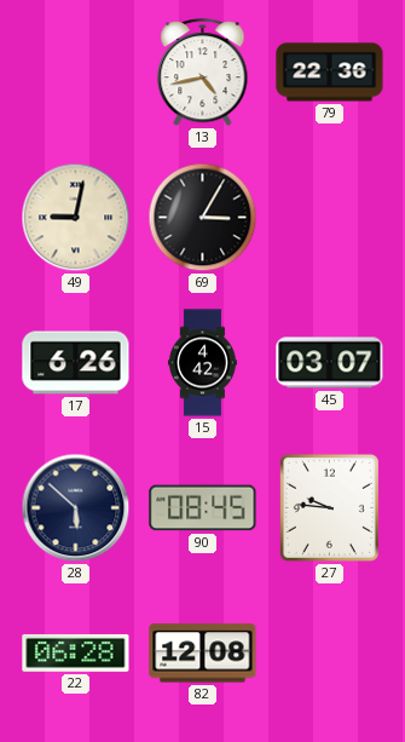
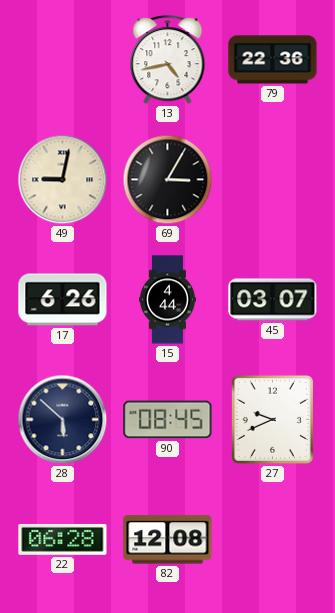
15: 4:42 -> 4:44
27: 9:46 -> 9:41
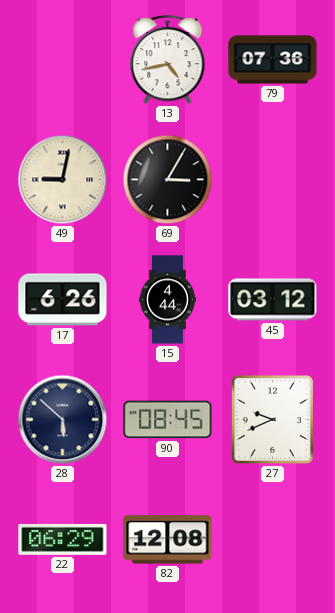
79: 22:36 -> 07:36
45: 03:07 -> 03:12
22: 06:28 -> 06:29
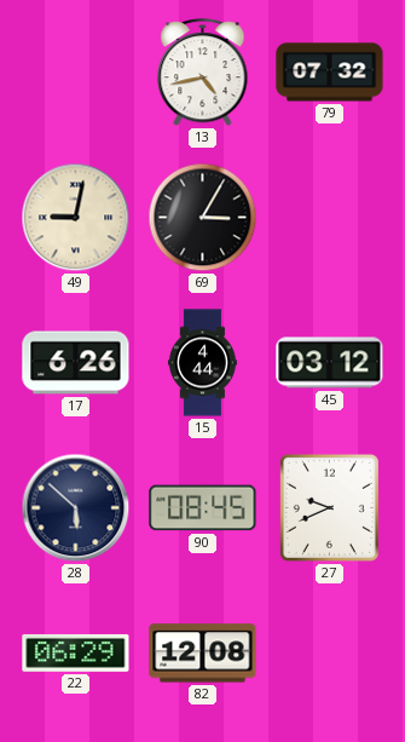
79: 07:36 -> 07:32
